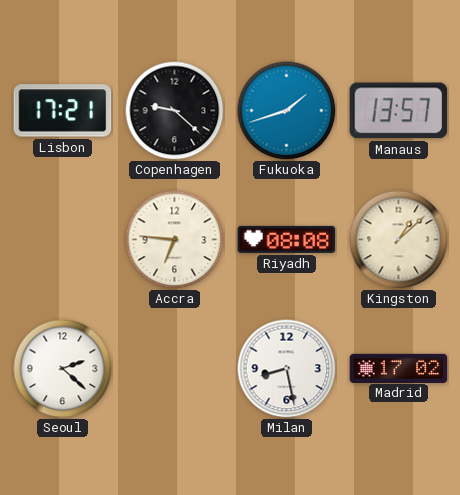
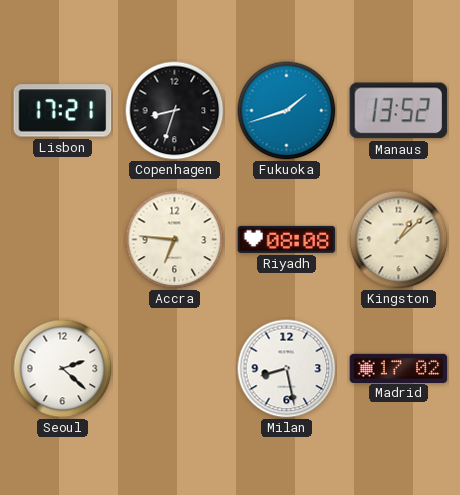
Copenhagen: 9:22 -> 8:33
Manaus: 13:57 -> 13:52
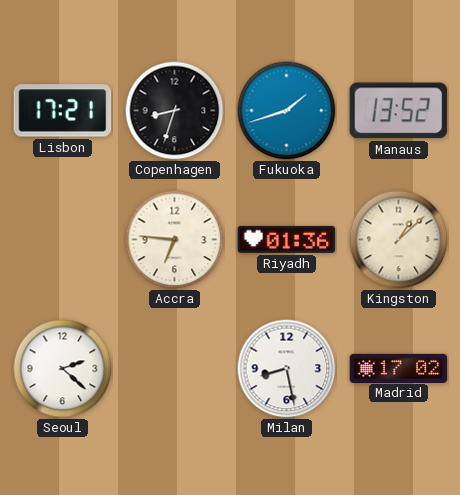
Riyadh: 08:08 -> 01:36
